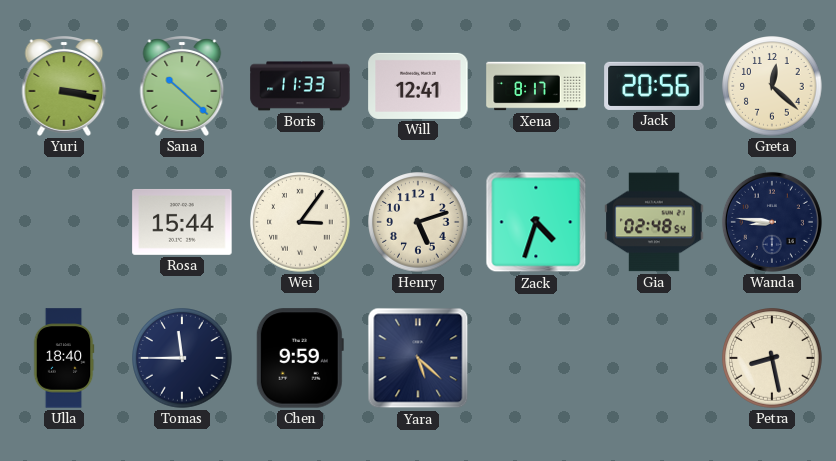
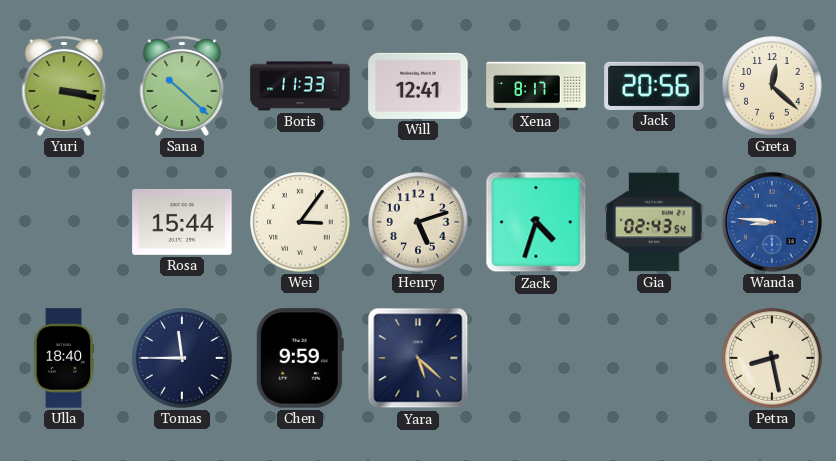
Gia: 02:48 -> 02:43
Wanda dial: navy -> blue
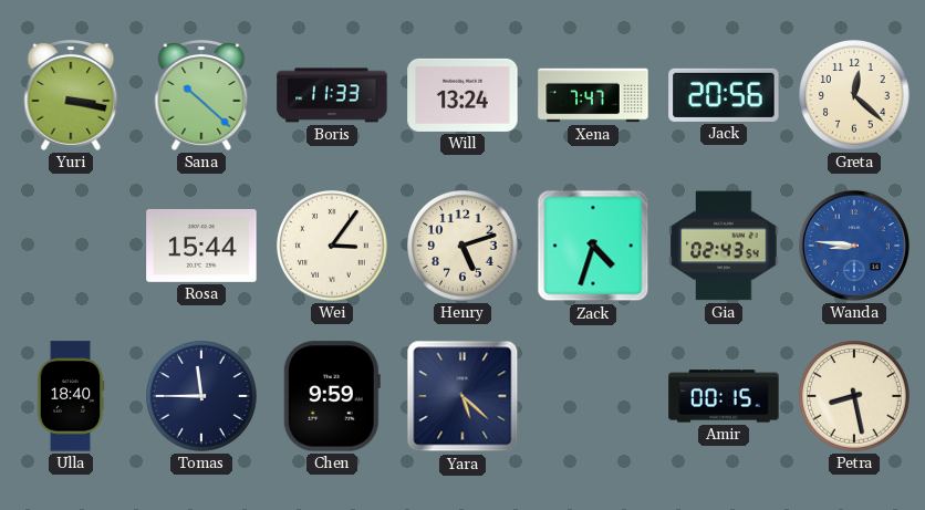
Will: 12:41 -> 13:24
Xena: 8:17 -> 7:47
Amir: none -> 00:15
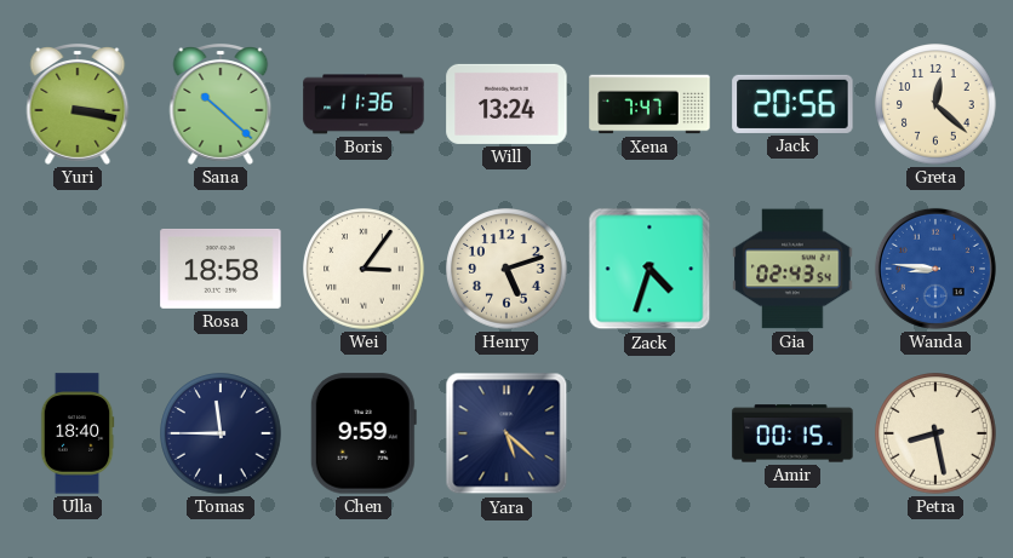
Boris: 11:33 -> 11:36
Rosa: 15:44 -> 18:58
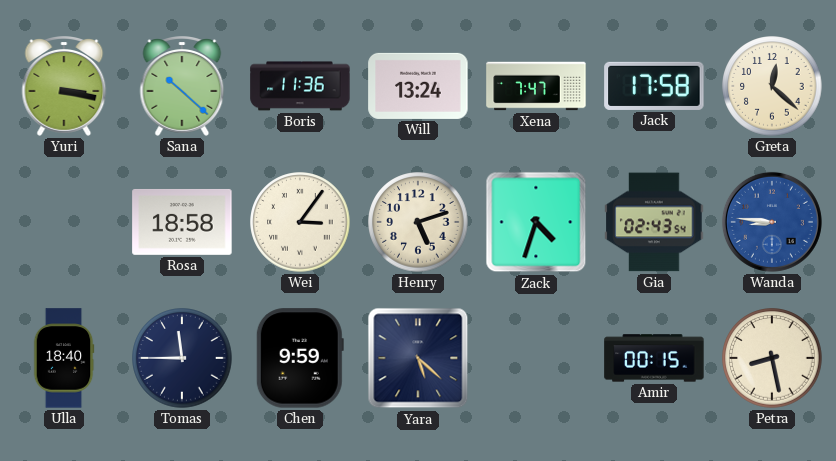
Jack: 20:56 -> 17:58
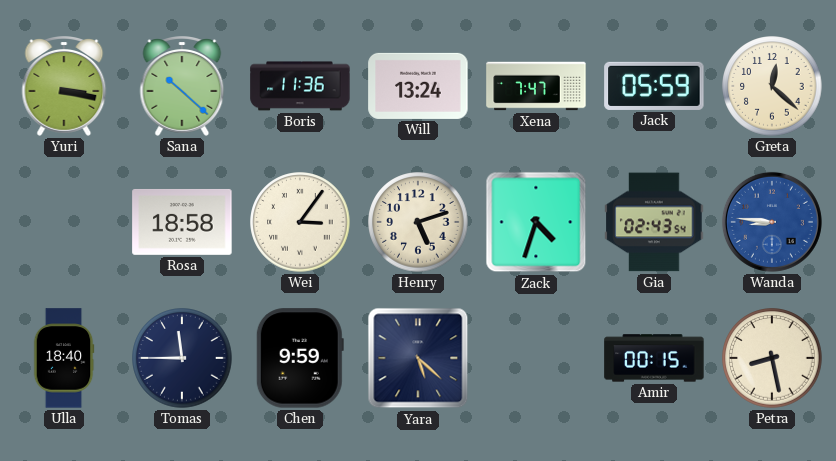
Jack: 17:58 -> 05:59
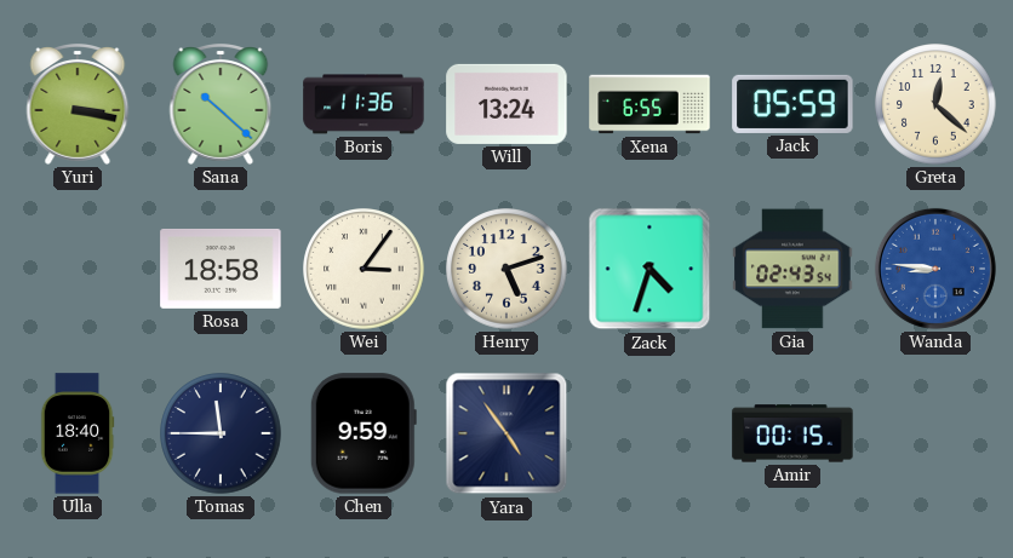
Xena: 7:47 -> 6:55
Yara: 5:22 -> 4:54
Petra: 8:28 -> none
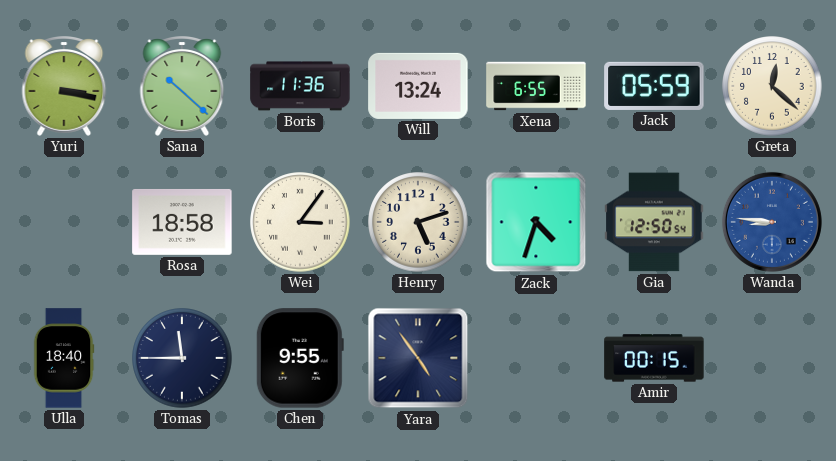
Gia: 02:43 -> 12:50
Chen: 9:59 -> 9:55
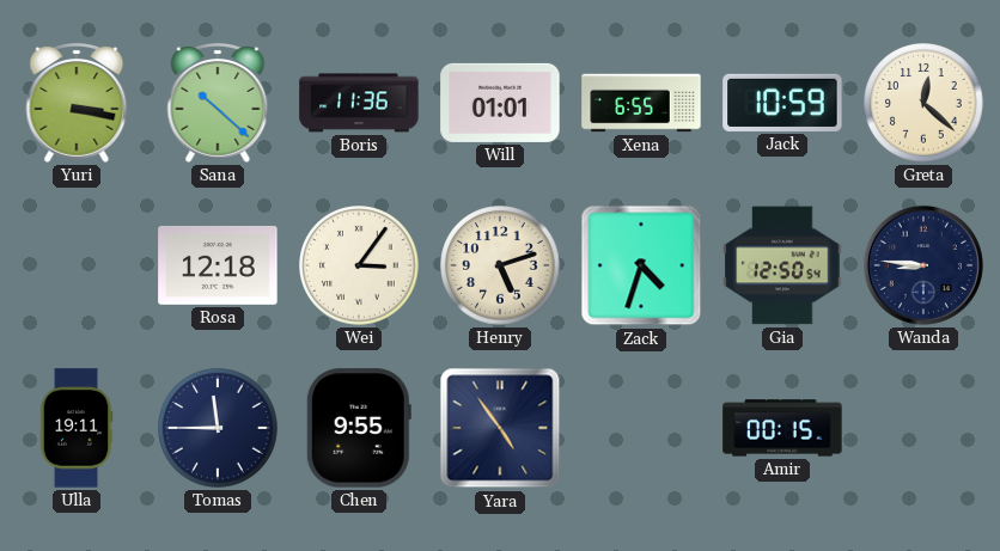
Will: 13:24 -> 01:01
Jack: 05:59 -> 10:59
Rosa: 18:58 -> 12:18
Wanda dial: blue -> navy
Ulla: 18:40 -> 19:11
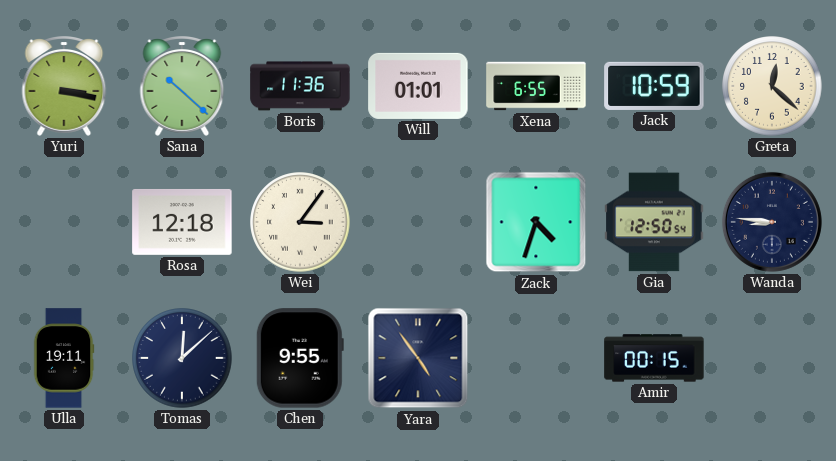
Henry: 5:12 -> none
Tomas: 11:45 -> 12:08
